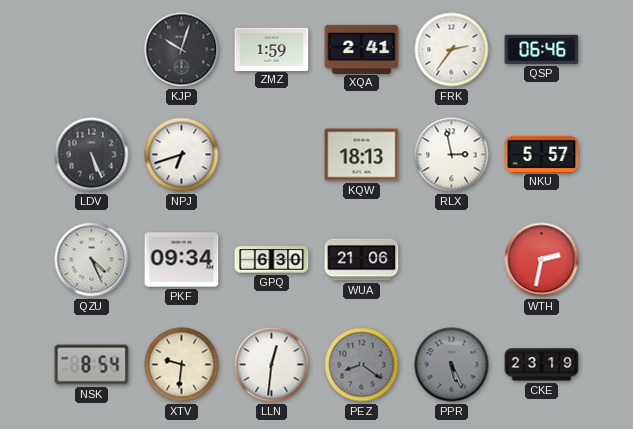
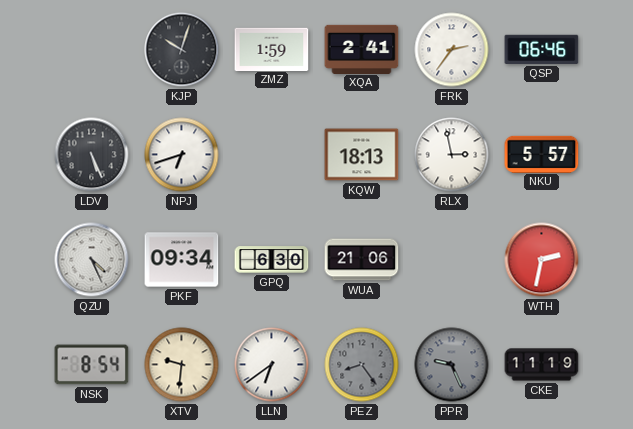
LLN: 12:31 -> 6:39
PEZ: 8:21 -> 8:24
PPR: 5:26 -> 9:26
CKE: 23:19 -> 11:19
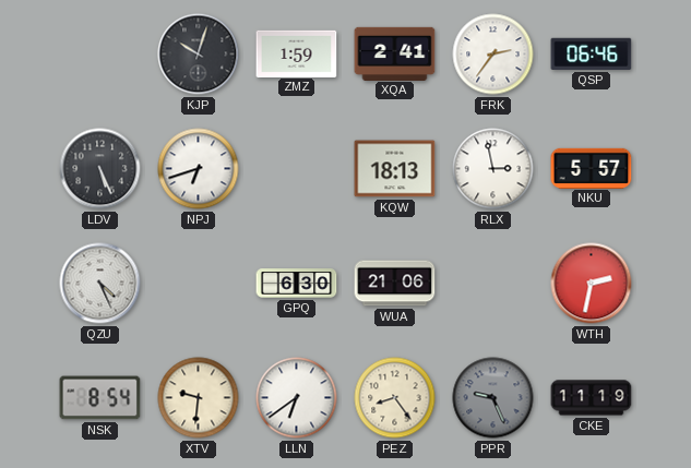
PKF: 09:34 -> none
PEZ dial: grey -> cream
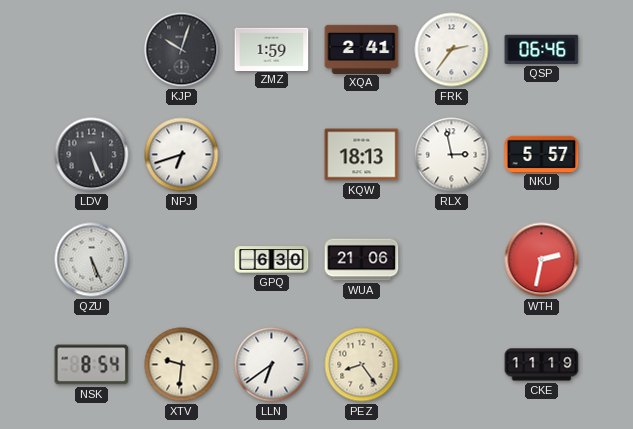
QZU: 4:26 -> 5:26
PPR: 9:26 -> none
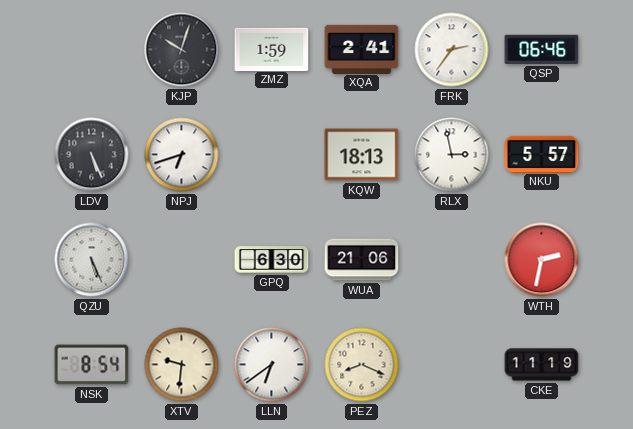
PEZ: 8:24 -> 8:19
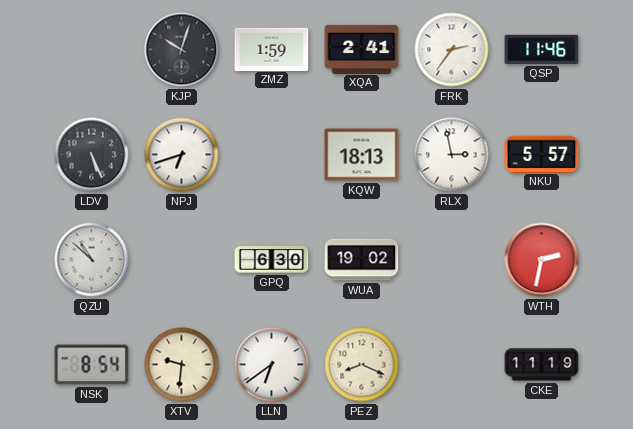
QSP: 06:46 -> 11:46
QZU: 5:26 -> 10:52
WUA: 21:06 -> 19:02
